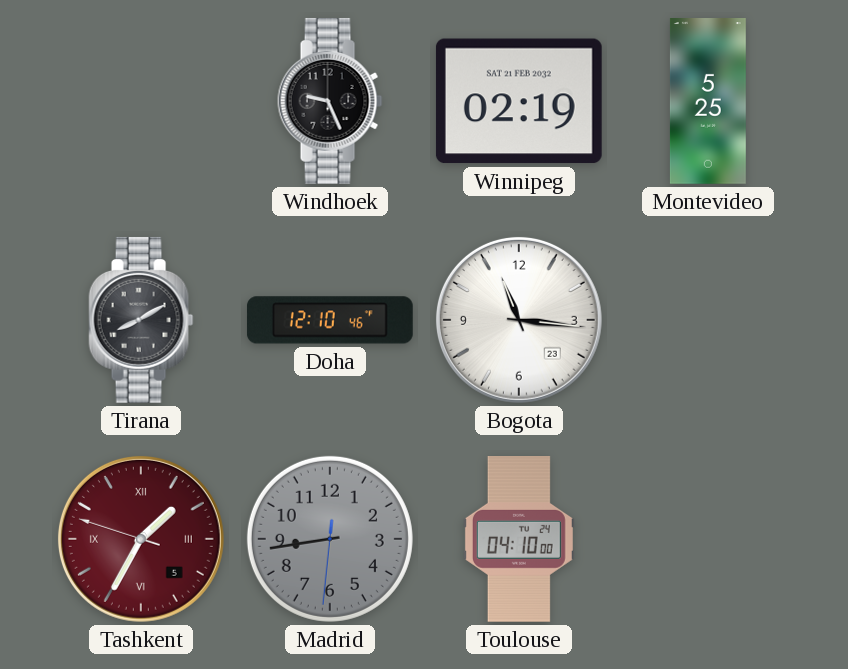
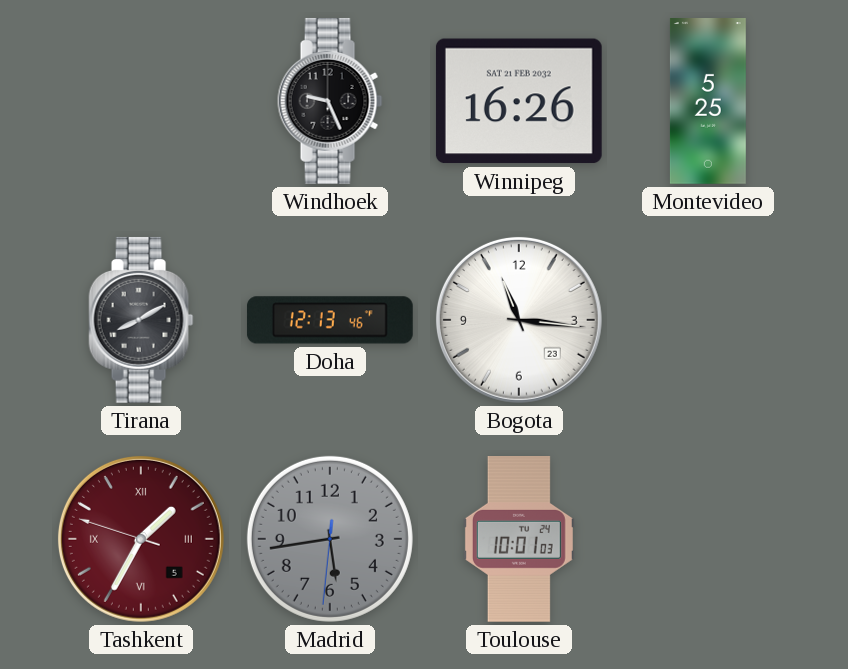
Winnipeg: 02:19 -> 16:26
Doha: 12:10 -> 12:13
Madrid: 8:43 -> 5:43
Toulouse: 04:10 -> 10:01
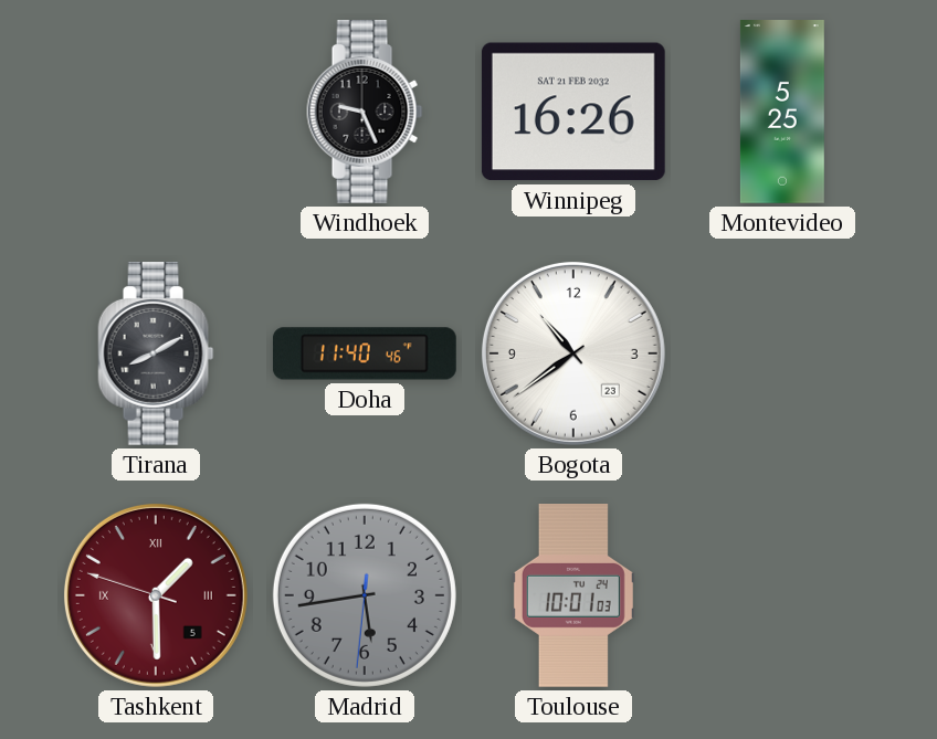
Doha: 12:13 -> 11:40
Bogota: 11:16 -> 10:39
Tashkent: 1:34 -> 1:29
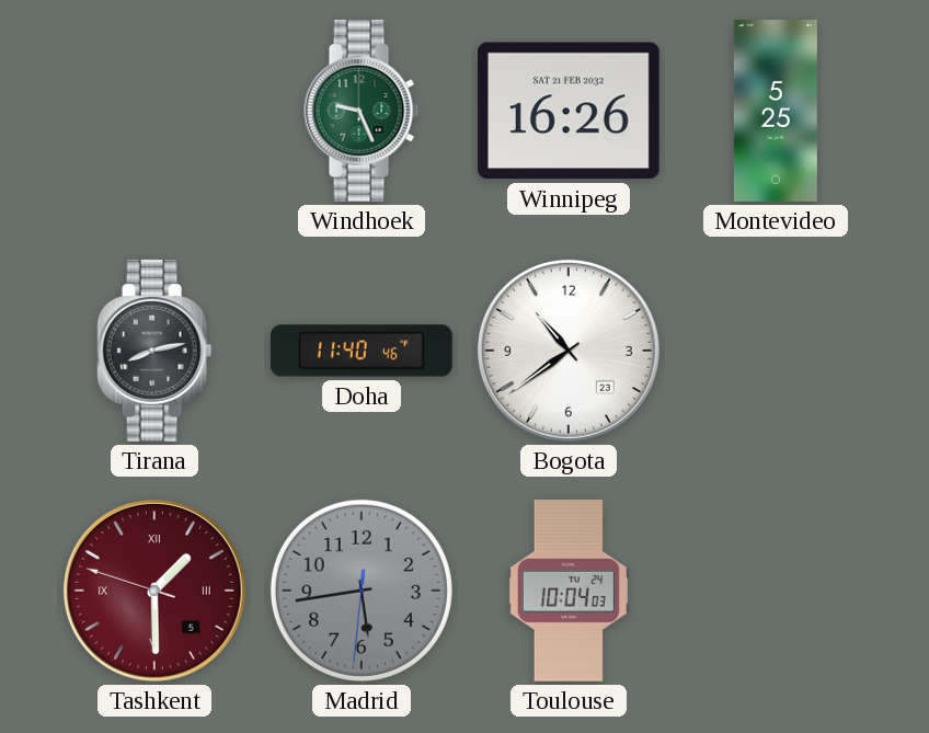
Windhoek dial: black -> green
Tirana: 8:10 -> 8:13
Toulouse: 10:01 -> 10:04
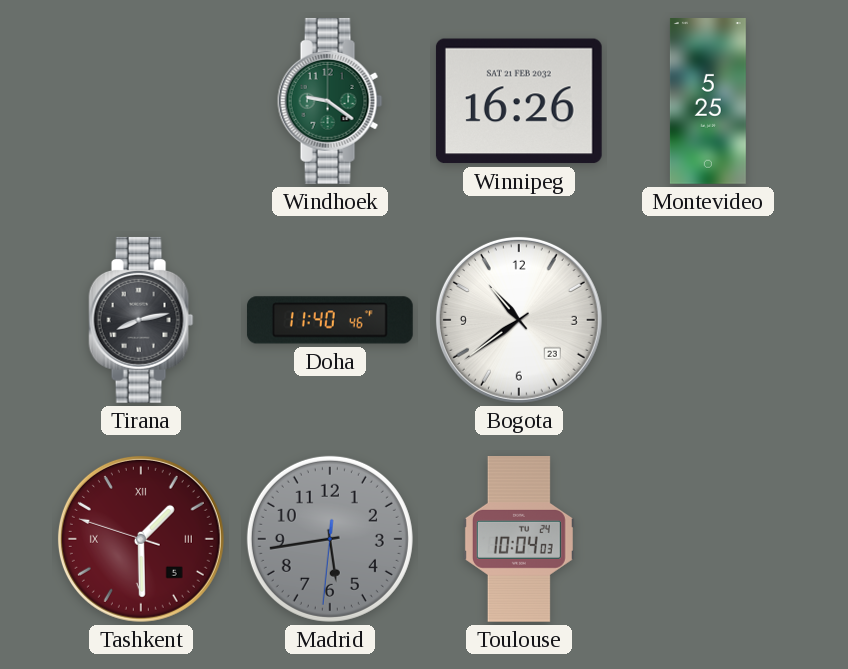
Windhoek: 9:26 -> 9:21
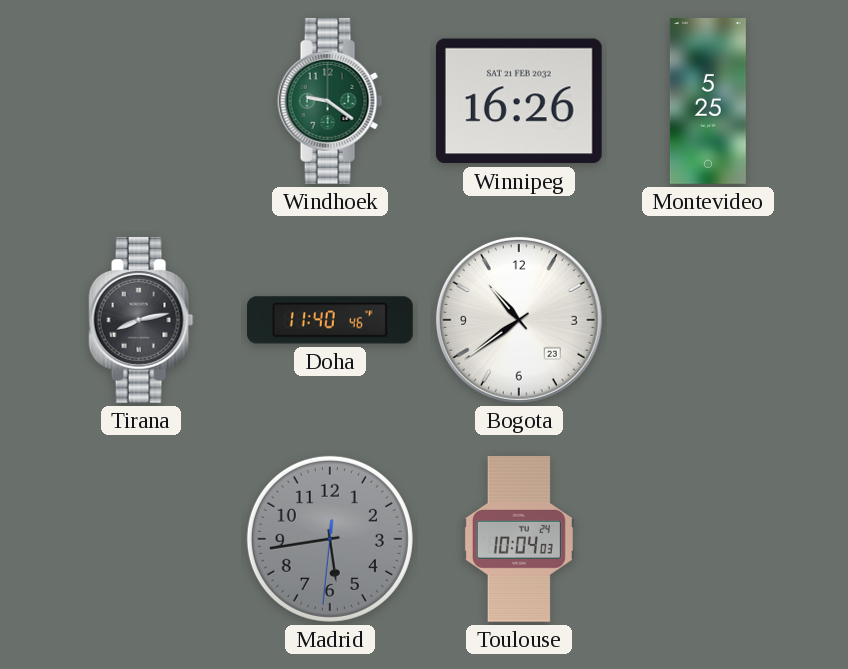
Tashkent: 1:29 -> none
